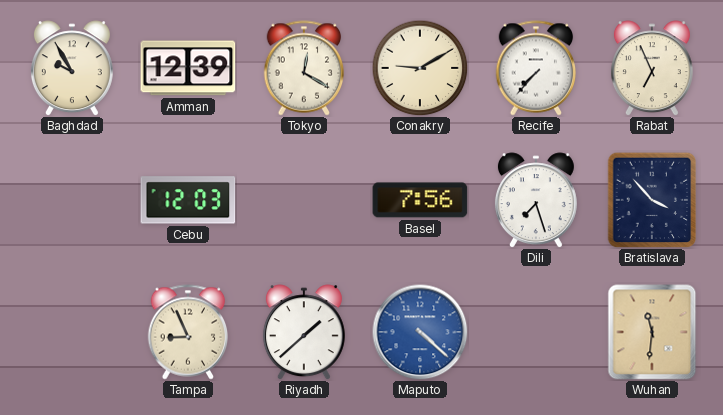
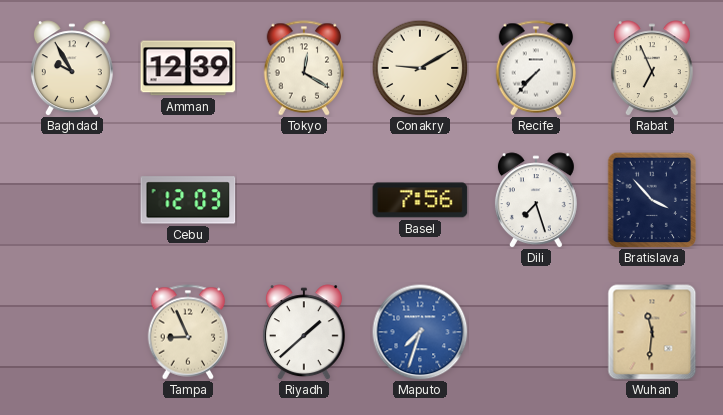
Maputo: 4:22 -> 7:33
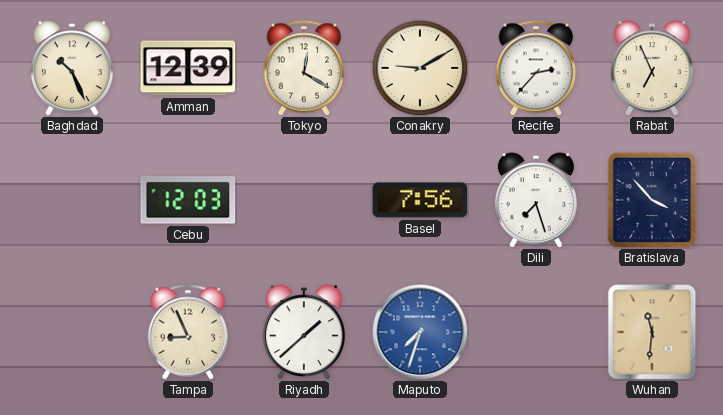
Baghdad: 9:55 -> 10:26
Recife: 7:37 -> 2:37
